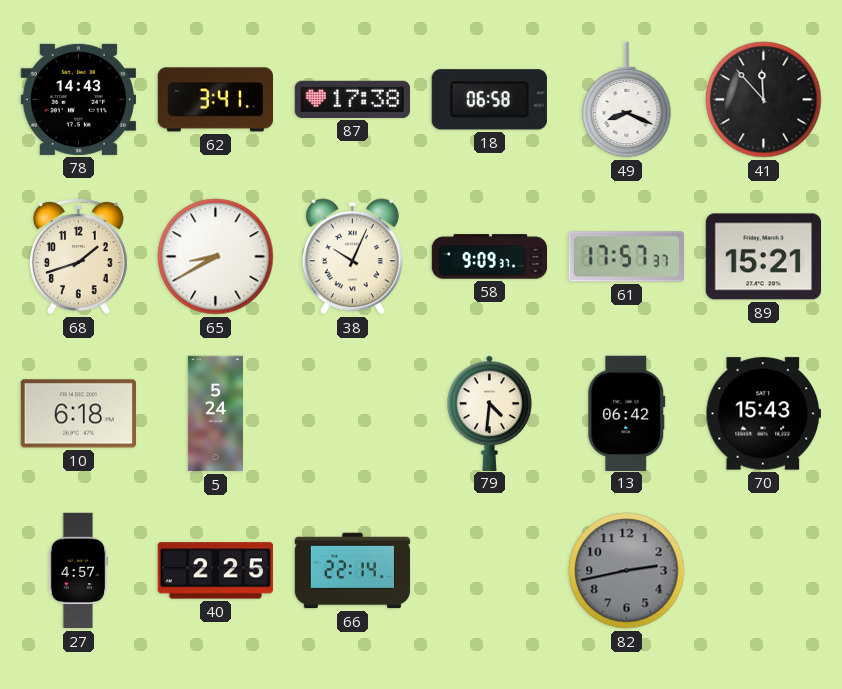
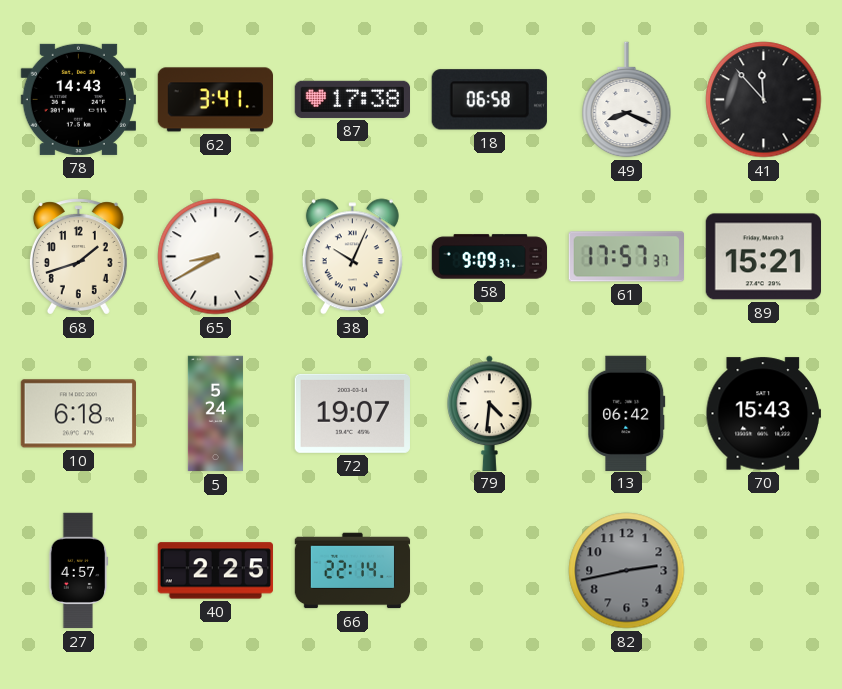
72: none -> 19:07
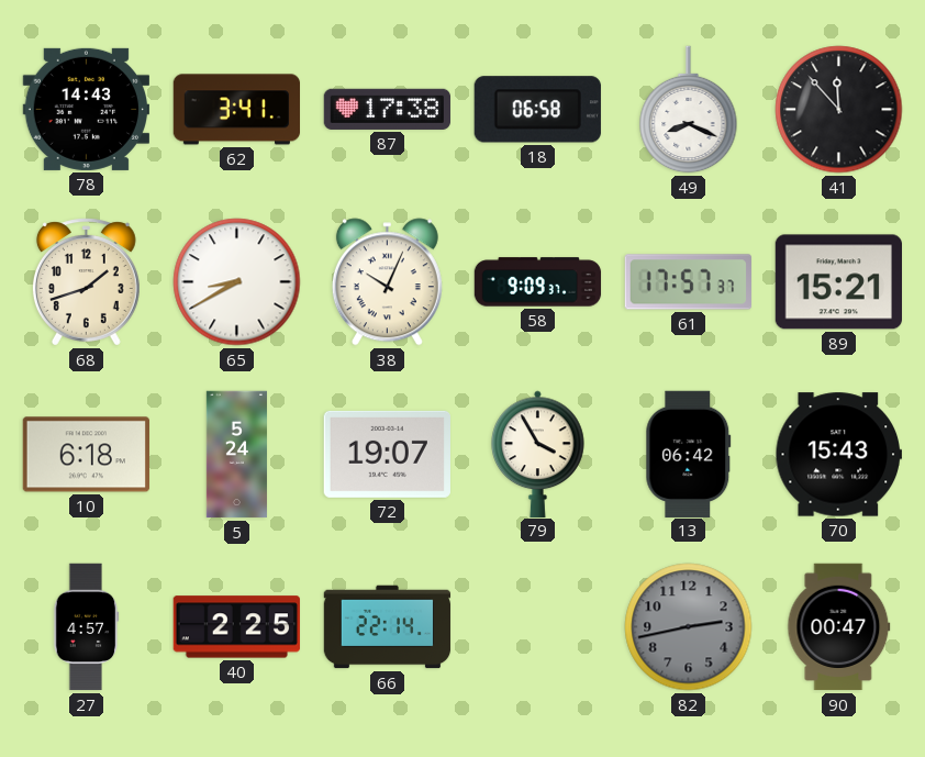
79: 4:31 -> 3:55
90: none -> 00:47
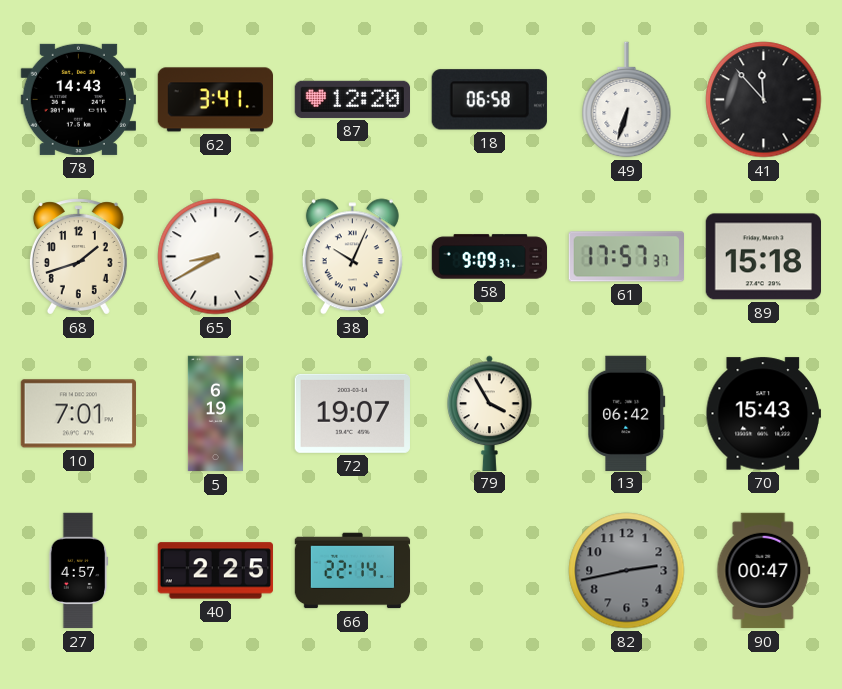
87: 17:38 -> 12:20
49: 8:19 -> 6:33
89: 15:21 -> 15:18
10: 6:18 -> 7:01
5: 5:24 -> 6:19
